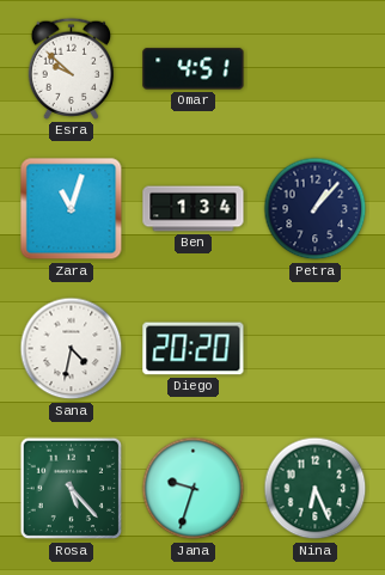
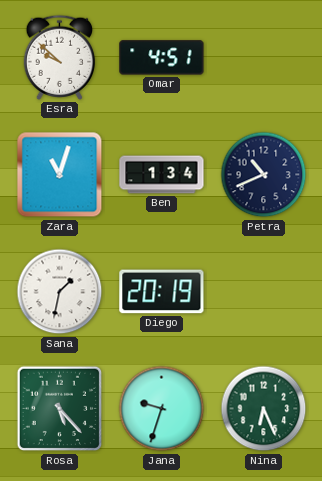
Petra: 1:07 -> 10:41
Sana: 4:32 -> 1:32
Diego: 20:20 -> 20:19
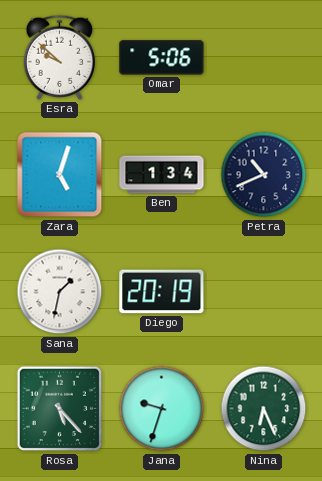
Omar: 4:51 -> 5:06
Zara: 11:03 -> 5:03
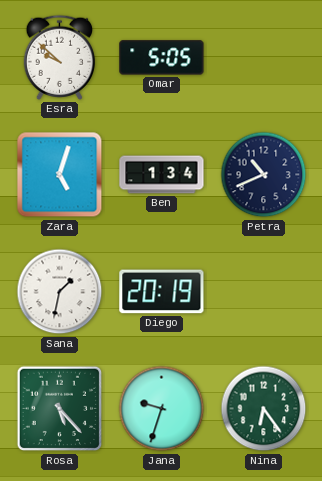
Omar: 5:06 -> 5:05
Nina: 6:26 -> 6:24
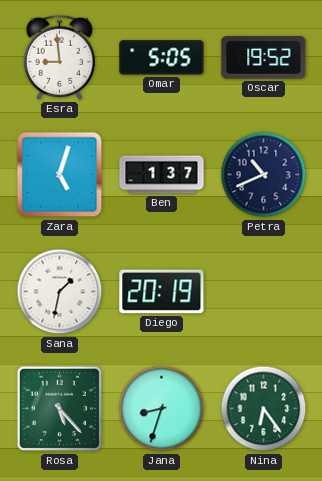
Esra: 9:52 -> 8:59
Oscar: none -> 19:52
Ben: 1:34 -> 1:37
Jana: 9:33 -> 8:33
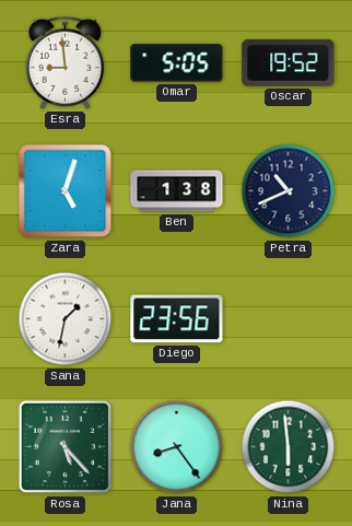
Ben: 1:37 -> 1:38
Diego: 20:19 -> 23:56
Jana: 8:33 -> 8:24
Nina: 6:24 -> 5:59
